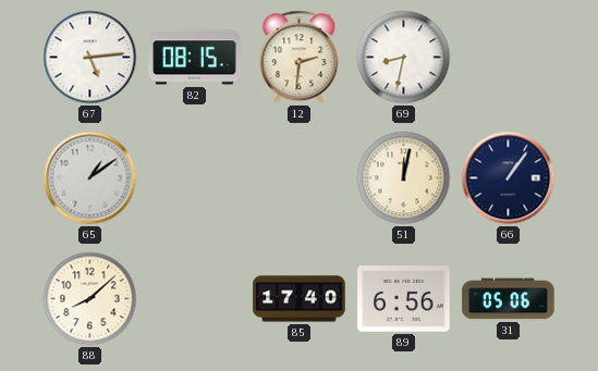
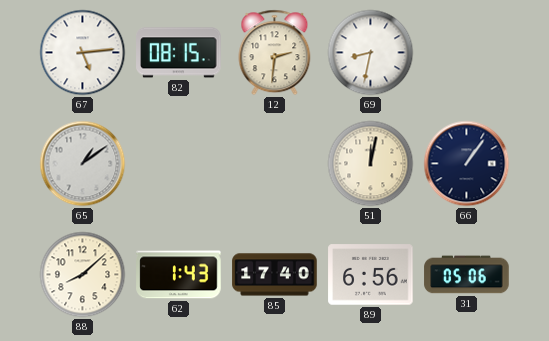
62: none -> 1:43
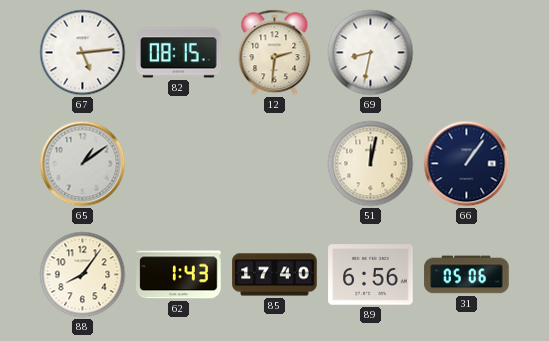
88: 8:08 -> 8:06
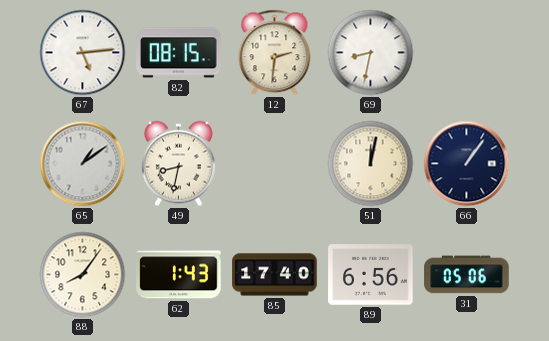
49: none -> 8:32
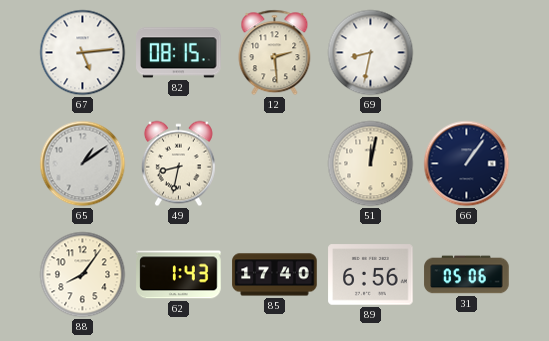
12: 2:31 -> 2:29
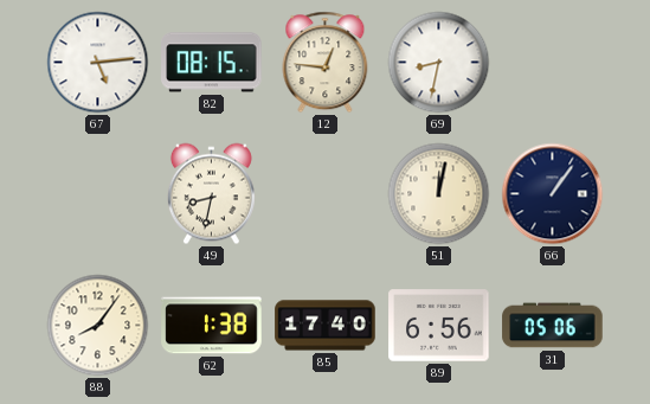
12: 2:29 -> 12:46
65: 1:09 -> none
62: 1:43 -> 1:38
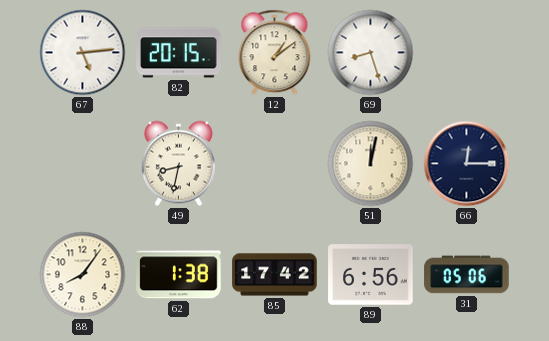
82: 08:15 -> 20:15
12: 12:46 -> 1:09
69: 8:32 -> 8:27
66: 1:06 -> 12:15
85: 17:40 -> 17:42
